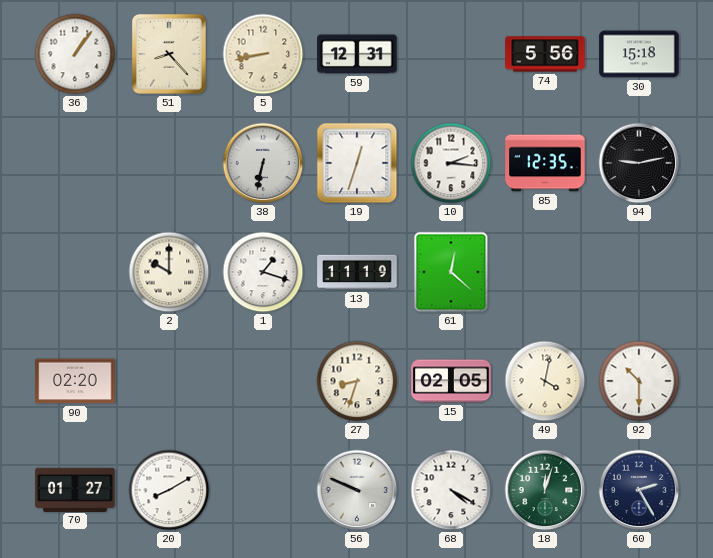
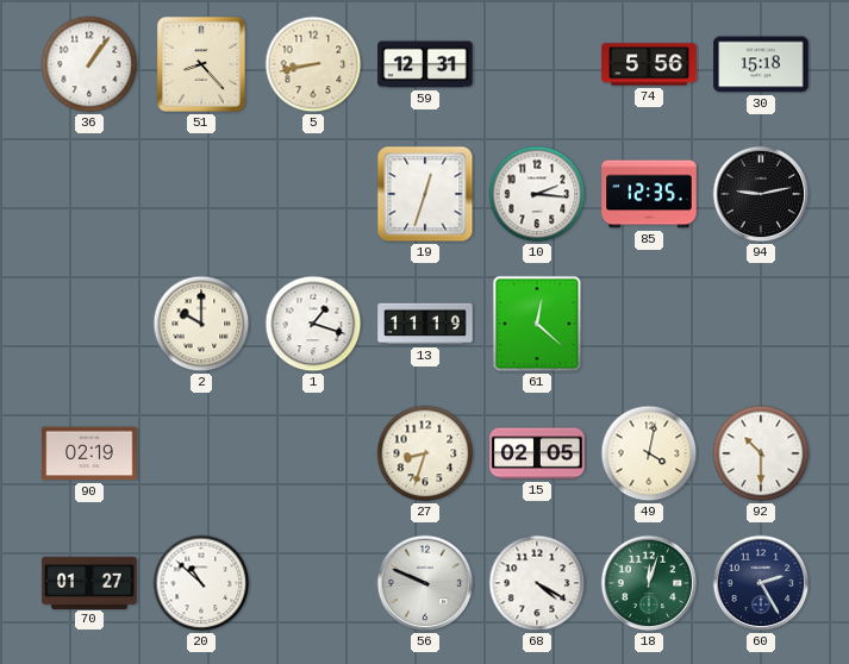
38: 6:32 -> none
90: 02:20 -> 02:19
20: 8:10 -> 10:52
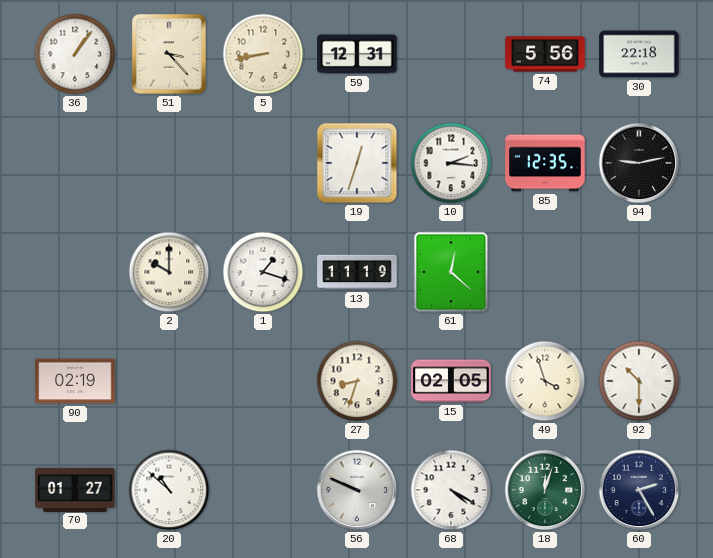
51: 8:23 -> 3:23
30: 15:18 -> 22:18
49: 4:02 -> 3:57
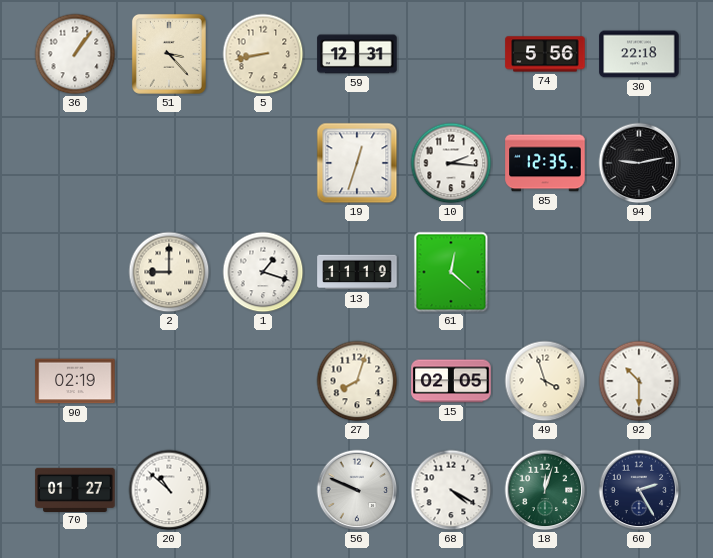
2: 10:00 -> 9:00
27: 8:33 -> 8:03
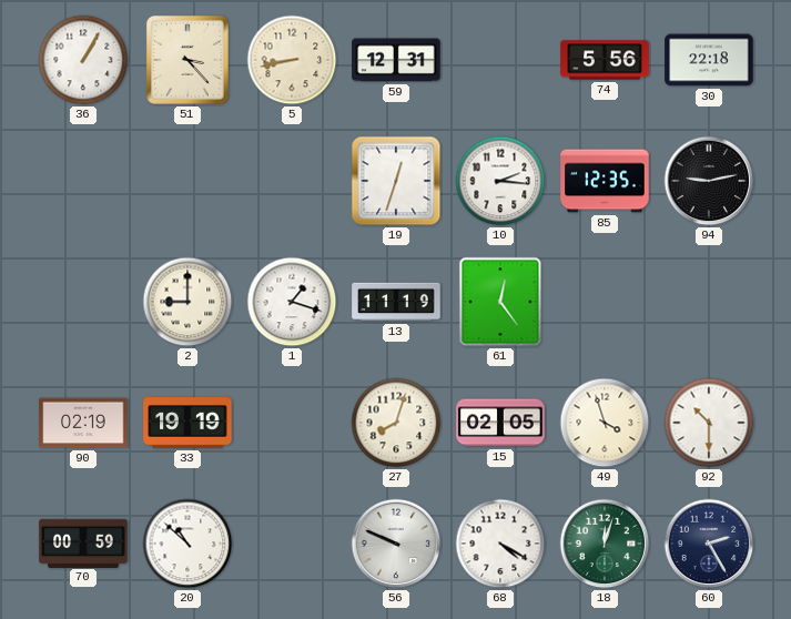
36: 1:06 -> 1:05
61: 12:22 -> 12:24
33: none -> 19:19
70: 01:27 -> 00:59
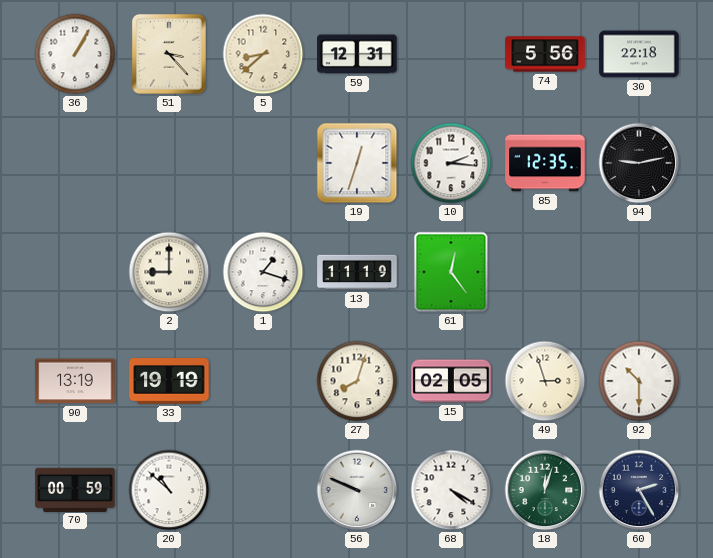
5: 8:43 -> 8:38
90: 02:19 -> 13:19
49: 3:57 -> 2:57
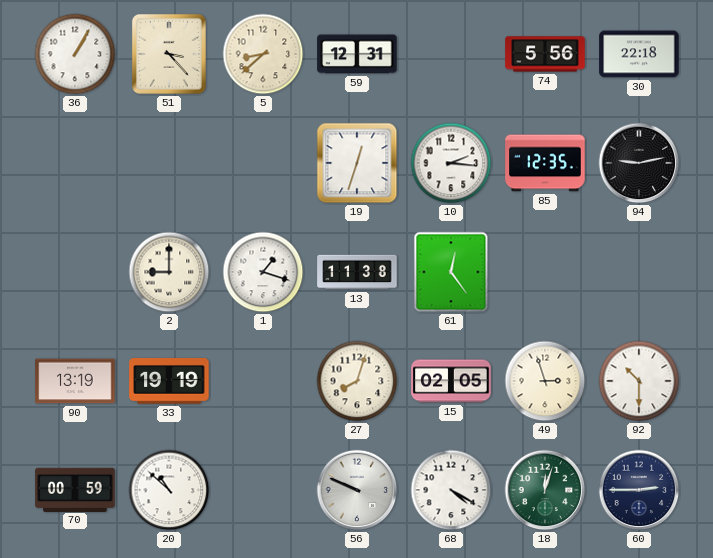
13: 11:19 -> 11:38
60: 2:25 -> 2:45
